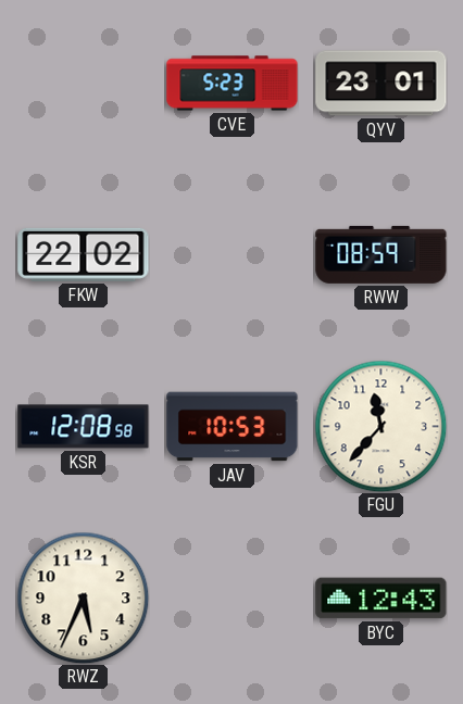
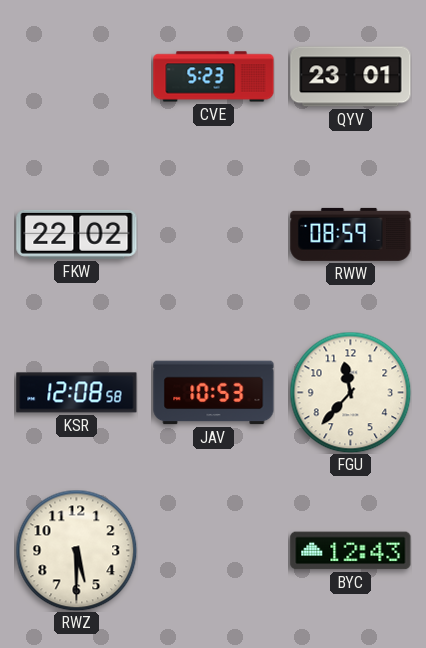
RWZ: 5:34 -> 5:30
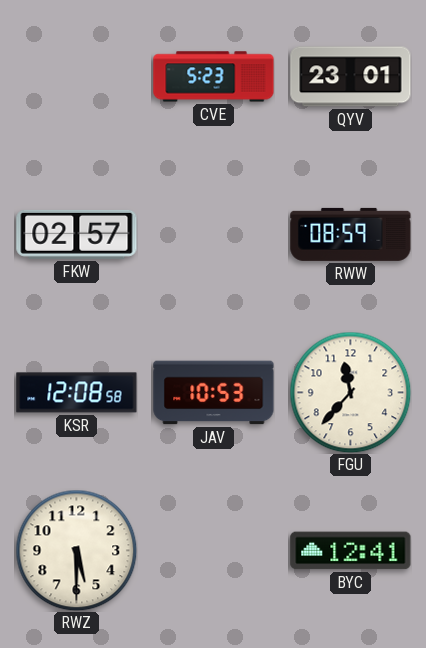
FKW: 22:02 -> 02:57
BYC: 12:43 -> 12:41
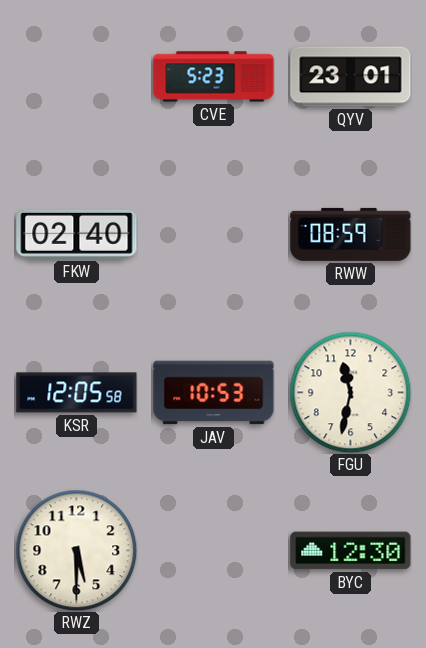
FKW: 02:57 -> 02:40
KSR: 12:08 -> 12:05
FGU: 11:37 -> 11:32
BYC: 12:41 -> 12:30
